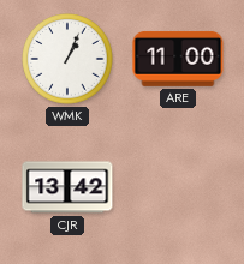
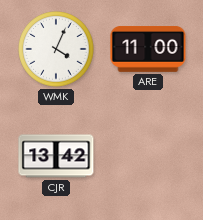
WMK: 1:04 -> 4:04
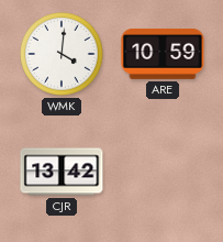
WMK: 4:04 -> 4:01
ARE: 11:00 -> 10:59
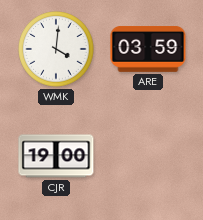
ARE: 10:59 -> 03:59
CJR: 13:42 -> 19:00
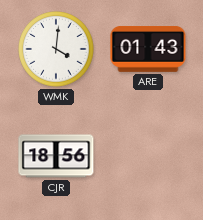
ARE: 03:59 -> 01:43
CJR: 19:00 -> 18:56
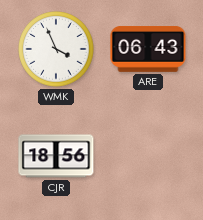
WMK: 4:01 -> 3:56
ARE: 01:43 -> 06:43
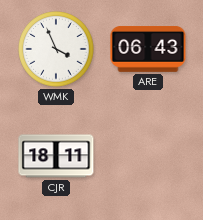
CJR: 18:56 -> 18:11
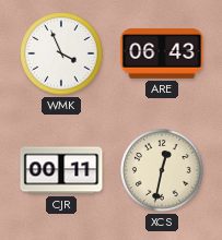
CJR: 18:11 -> 00:11
XCS: none -> 12:32
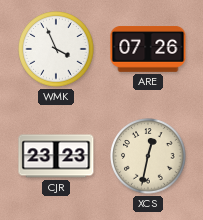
ARE: 06:43 -> 07:26
CJR: 00:11 -> 23:23
